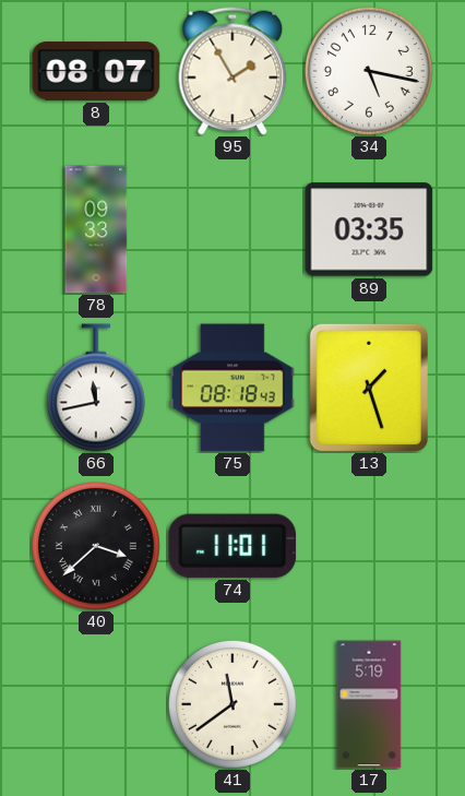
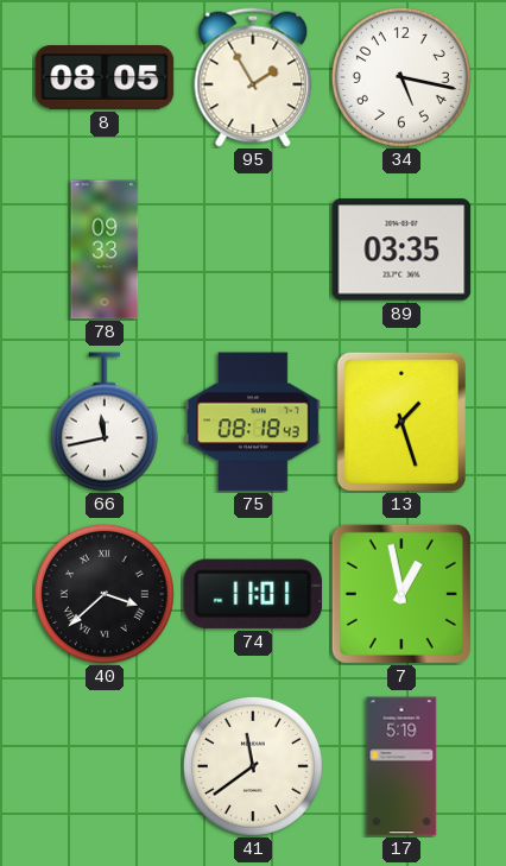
8: 08:07 -> 08:05
7: none -> 12:58
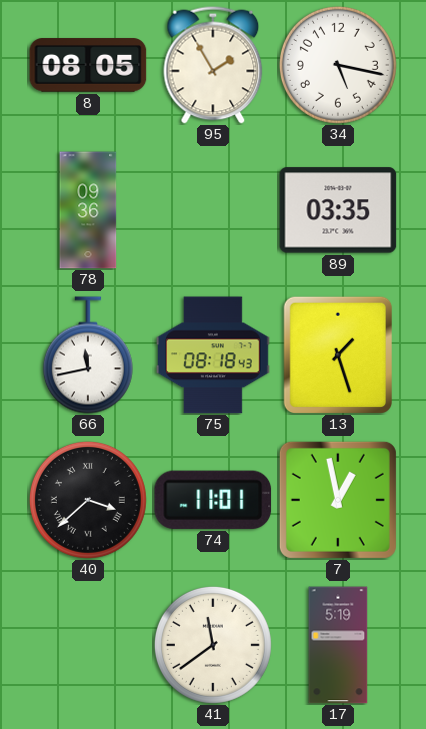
78: 09:33 -> 09:36
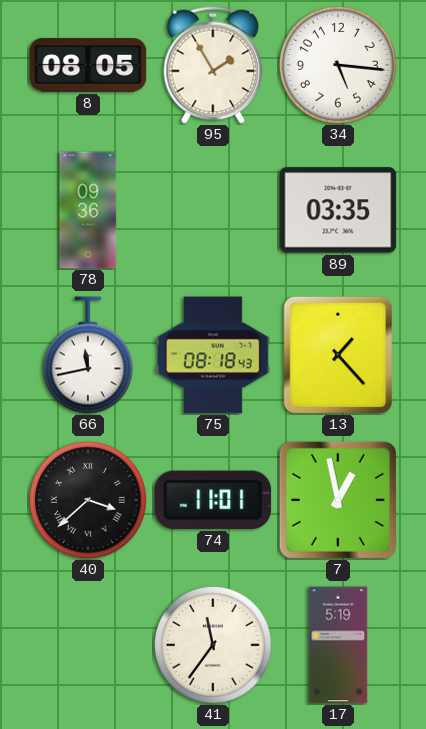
34: 5:17 -> 5:16
13: 1:27 -> 1:23
41: 11:39 -> 11:36
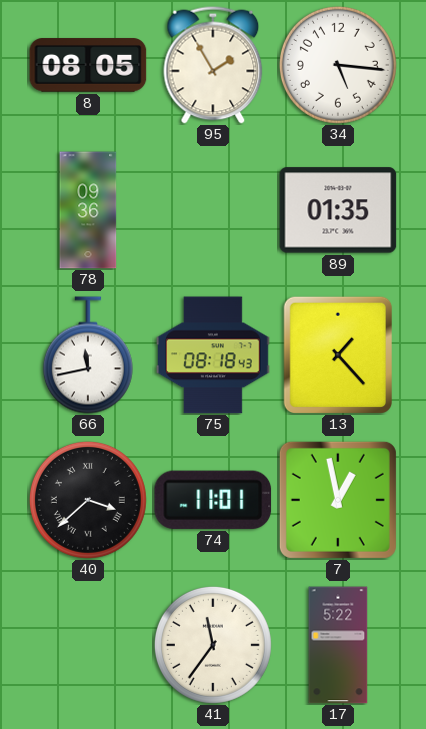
89: 03:35 -> 01:35
17: 5:19 -> 5:22
